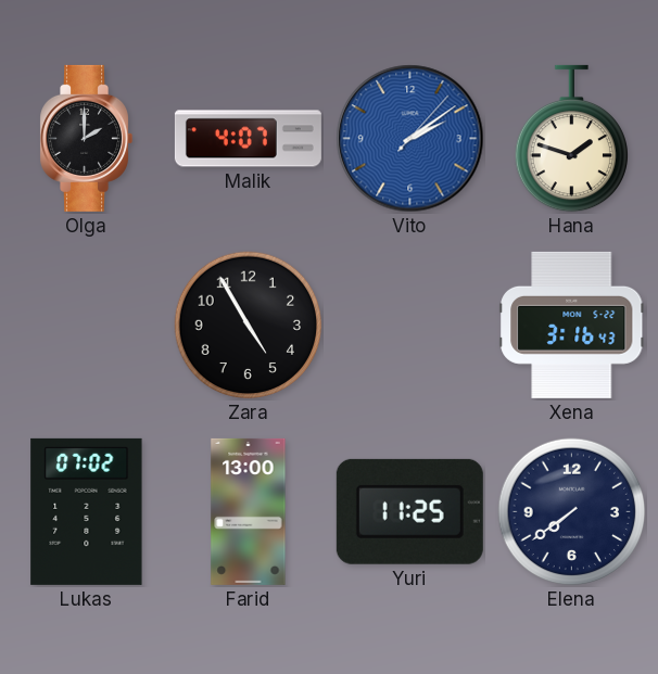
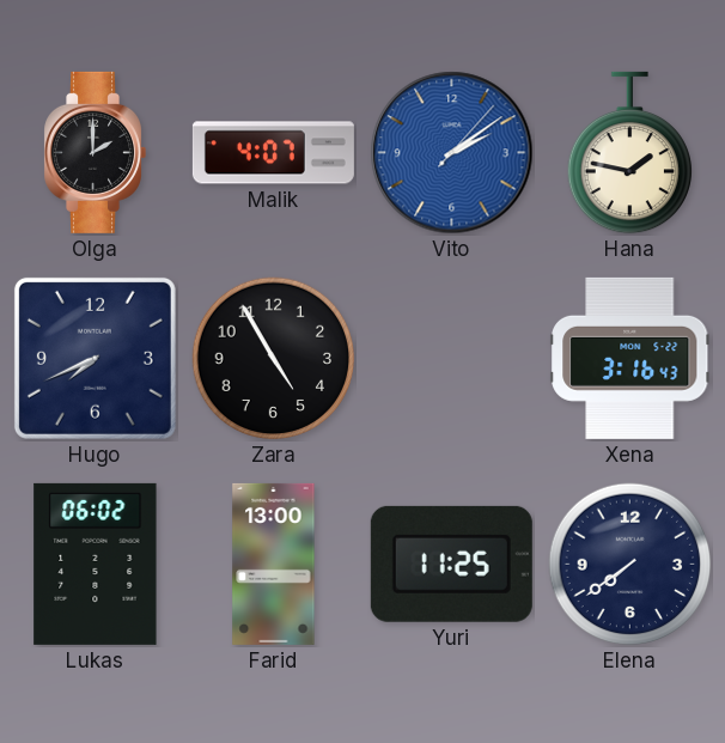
Hana: 1:48 -> 1:47
Hugo: none -> 7:41
Lukas: 07:02 -> 06:02
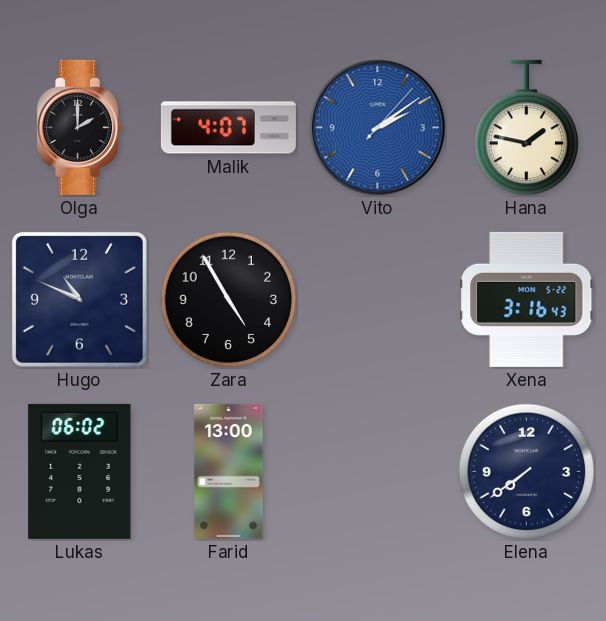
Hugo: 7:41 -> 10:49
Yuri: 11:25 -> none
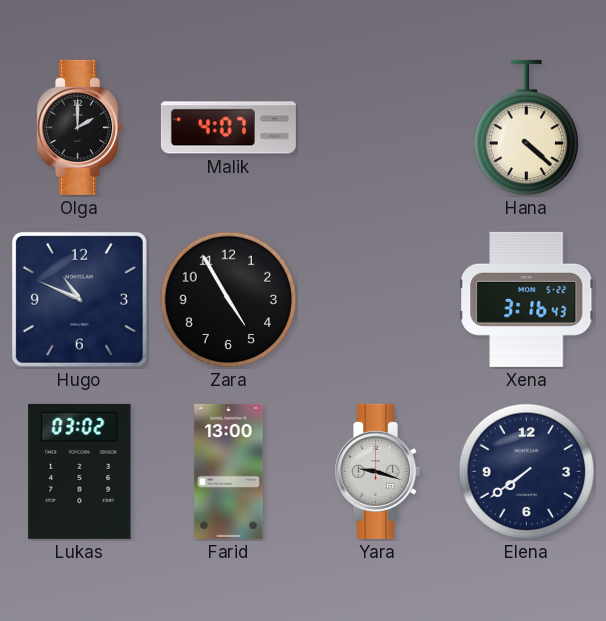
Vito: 2:09 -> none
Hana: 1:47 -> 4:22
Lukas: 06:02 -> 03:02
Yara: none -> 9:18
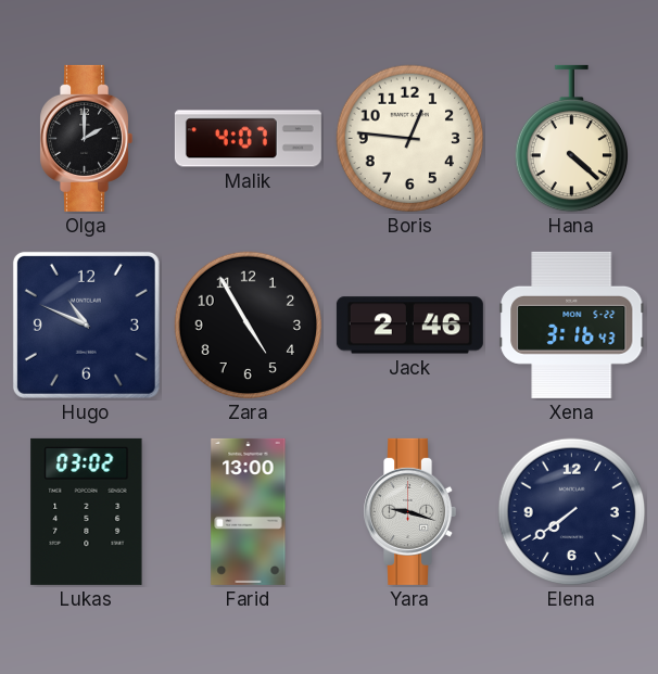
Boris: none -> 12:46
Jack: none -> 2:46
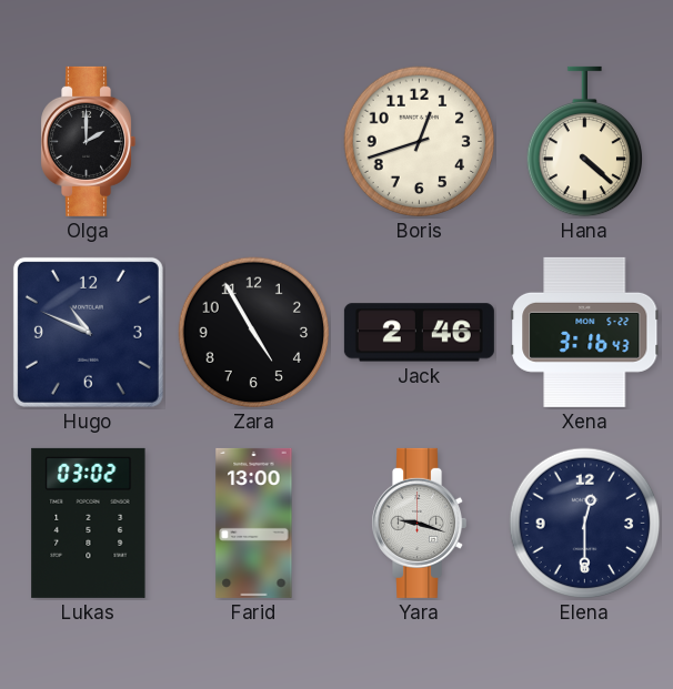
Malik: 4:07 -> none
Boris: 12:46 -> 12:42
Elena: 7:39 -> 12:30
